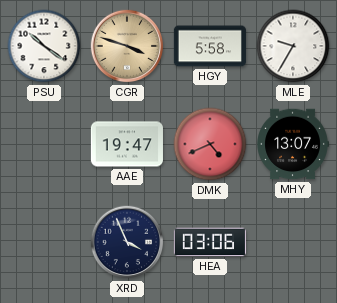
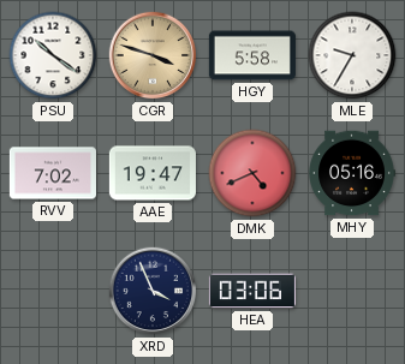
RVV: none -> 7:02
MHY: 13:07 -> 05:16
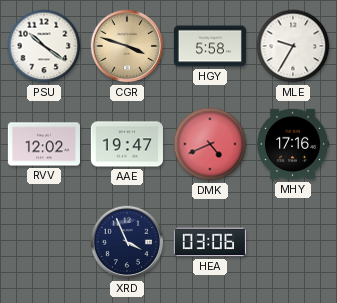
RVV: 7:02 -> 12:02
MHY: 05:16 -> 17:16
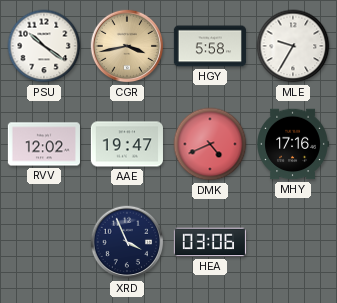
CGR: 3:48 -> 3:43
